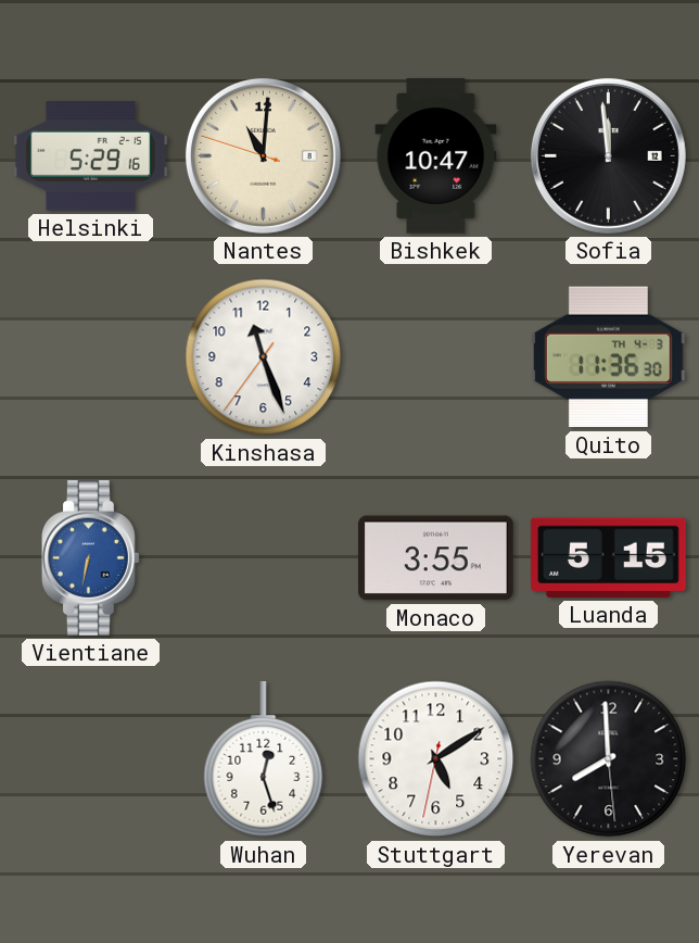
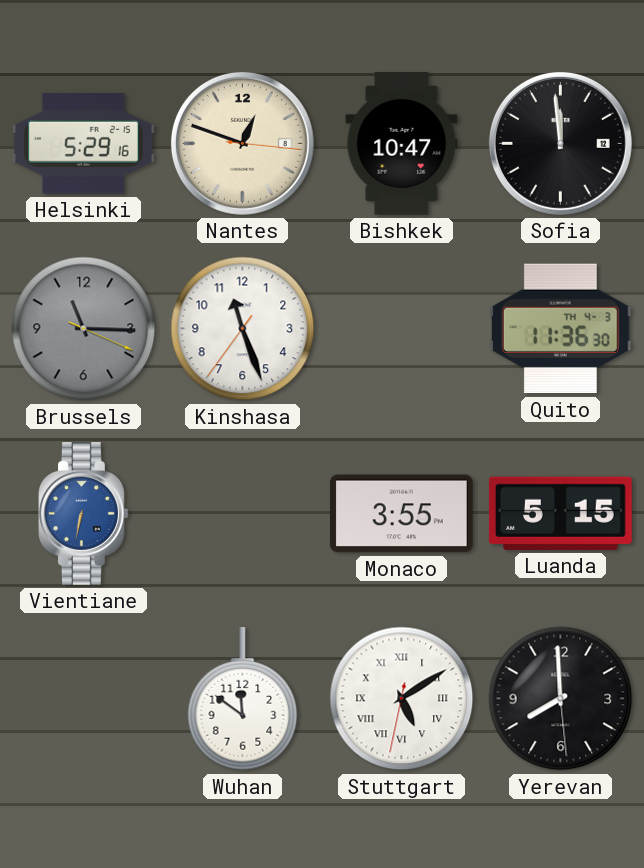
Nantes: 11:00 -> 12:48
Brussels: none -> 11:15
Wuhan: 12:27 -> 11:51
Stuttgart numerals: Arabic -> Roman
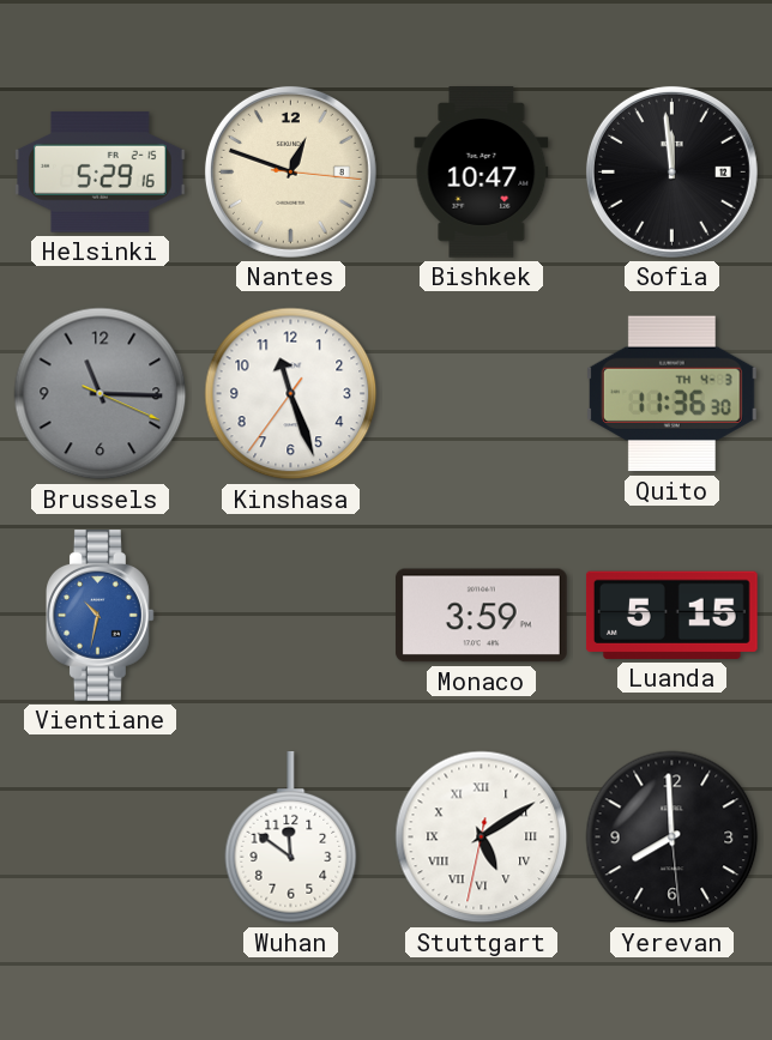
Vientiane: 6:32 -> 10:32
Monaco: 3:55 -> 3:59
